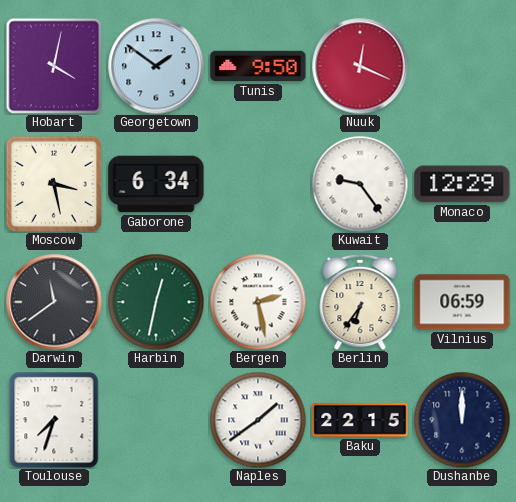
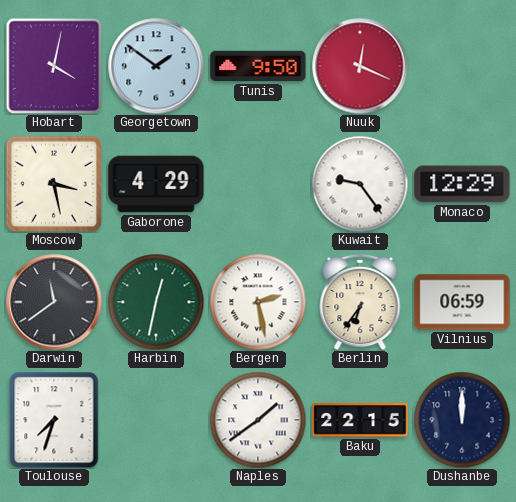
Gaborone: 6:34 -> 4:29
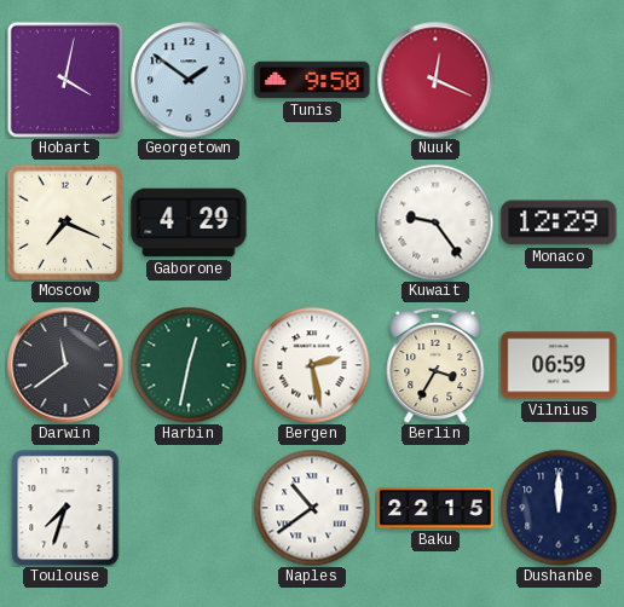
Moscow: 3:28 -> 7:19
Berlin: 6:36 -> 3:35
Naples: 1:39 -> 10:39
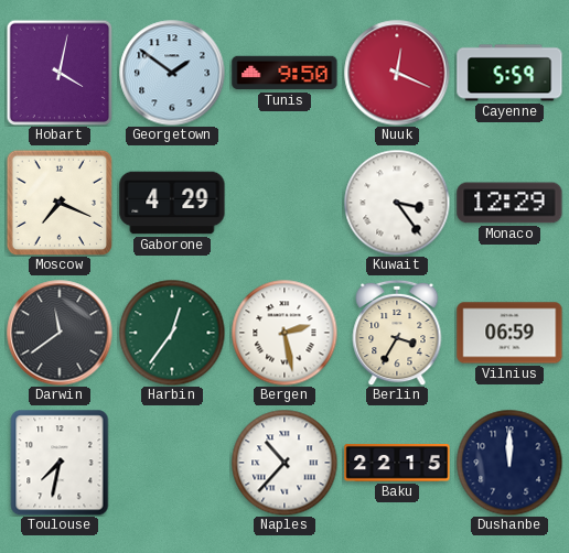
Cayenne: none -> 5:59
Kuwait: 9:24 -> 3:24
Harbin: 12:32 -> 12:36
Toulouse: 7:33 -> 7:32
Naples: 10:39 -> 10:37
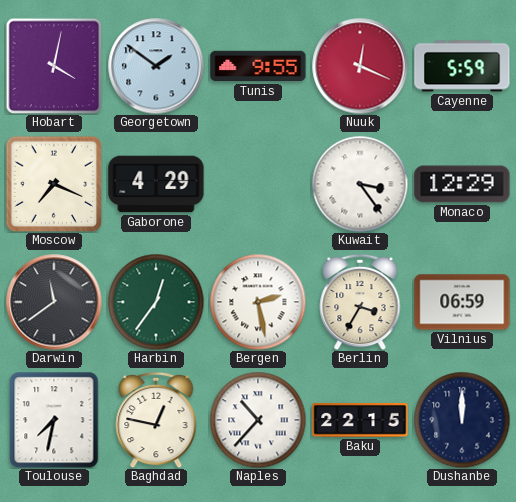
Tunis: 9:50 -> 9:55
Baghdad: none -> 12:47
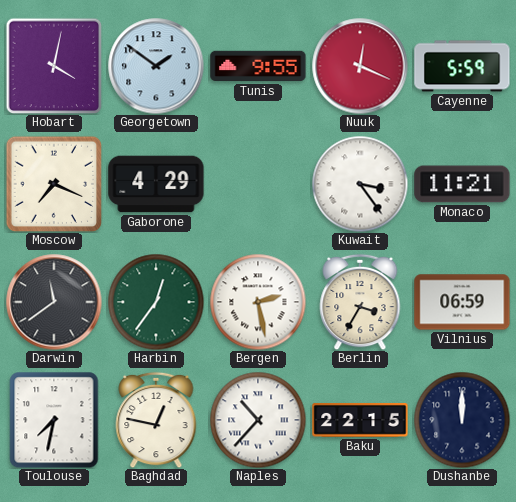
Monaco: 12:29 -> 11:21
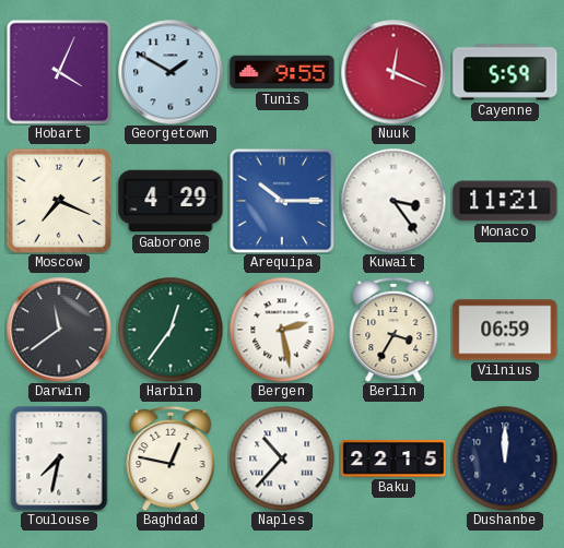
Hobart: 4:02 -> 4:04
Georgetown: 1:51 -> 1:50
Arequipa: none -> 10:15
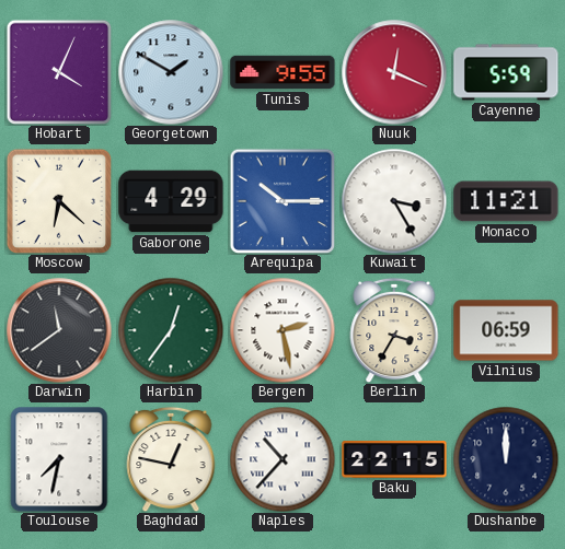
Moscow: 7:19 -> 6:22
Kuwait: 3:24 -> 3:25
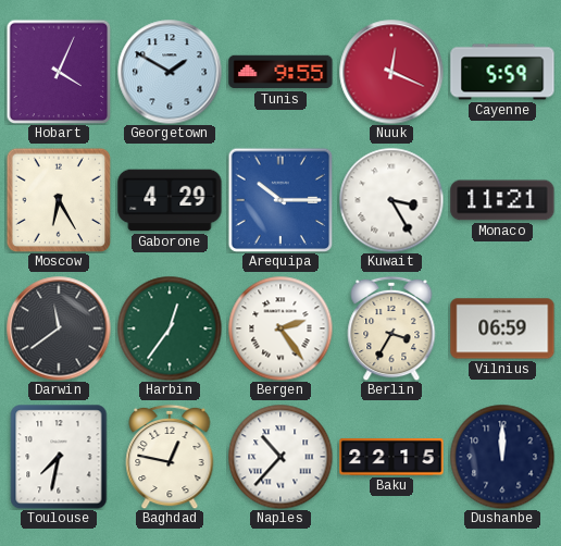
Moscow: 6:22 -> 6:25
Bergen: 2:28 -> 2:24
